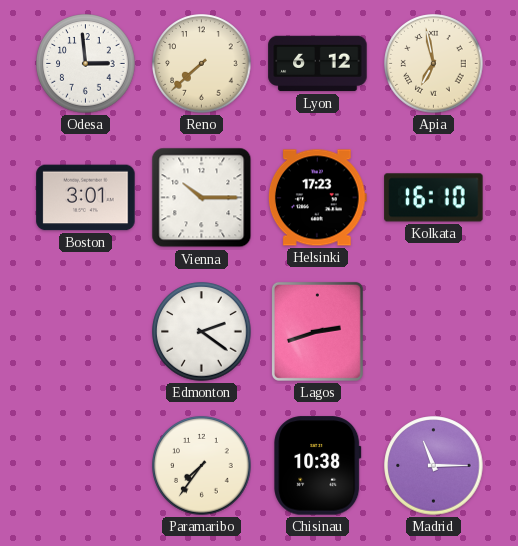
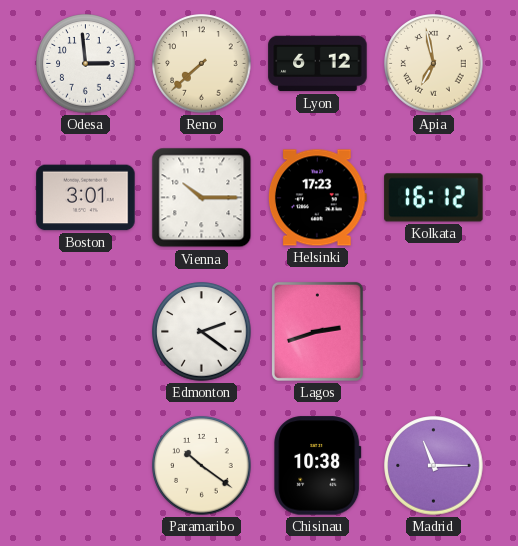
Kolkata: 16:10 -> 16:12
Paramaribo: 7:36 -> 10:21
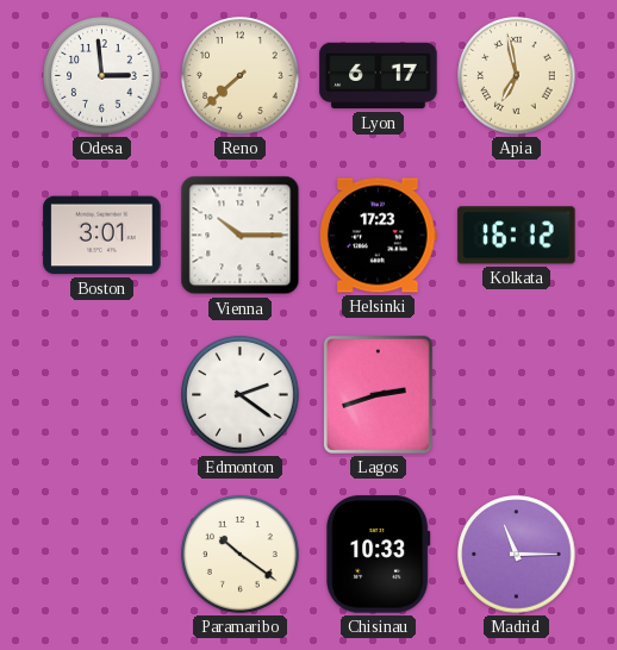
Lyon: 6:12 -> 6:17
Chisinau: 10:38 -> 10:33
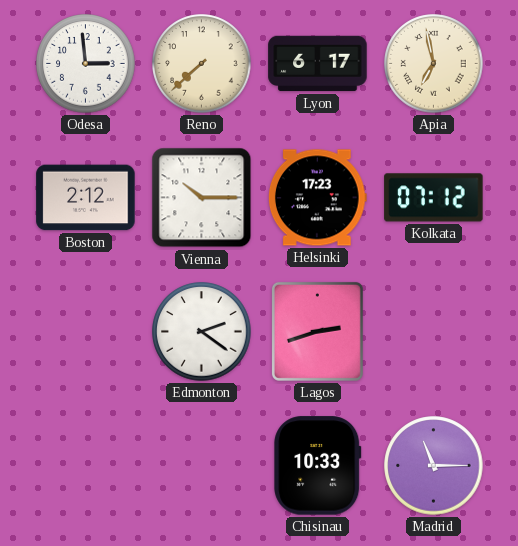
Boston: 3:01 -> 2:12
Kolkata: 16:12 -> 07:12
Paramaribo: 10:21 -> none
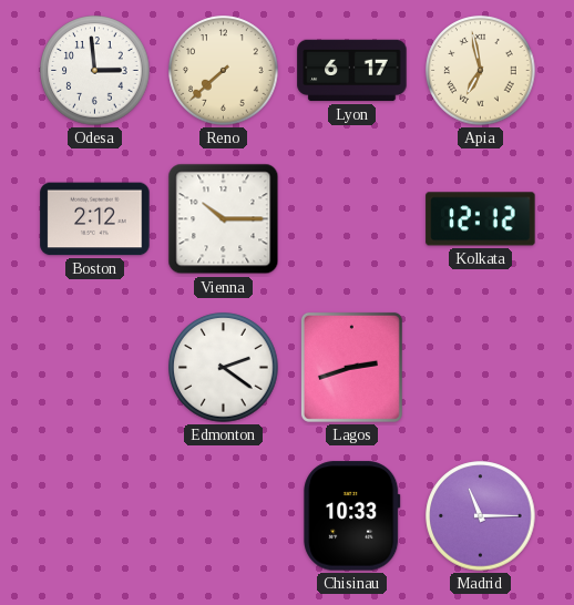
Helsinki: 17:23 -> none
Kolkata: 07:12 -> 12:12
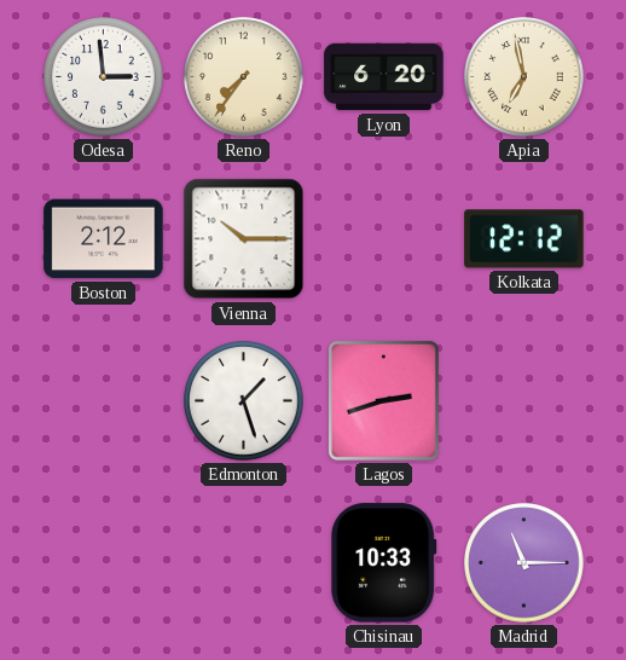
Reno: 7:38 -> 7:36
Lyon: 6:17 -> 6:20
Edmonton: 2:21 -> 1:27
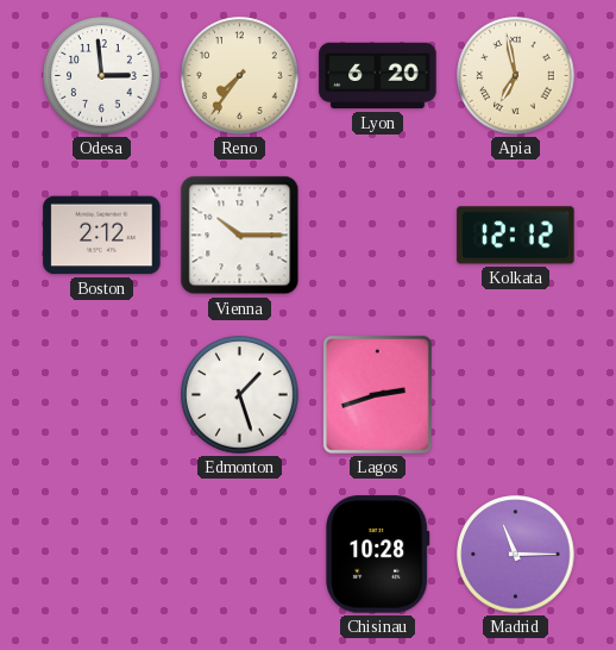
Chisinau: 10:33 -> 10:28
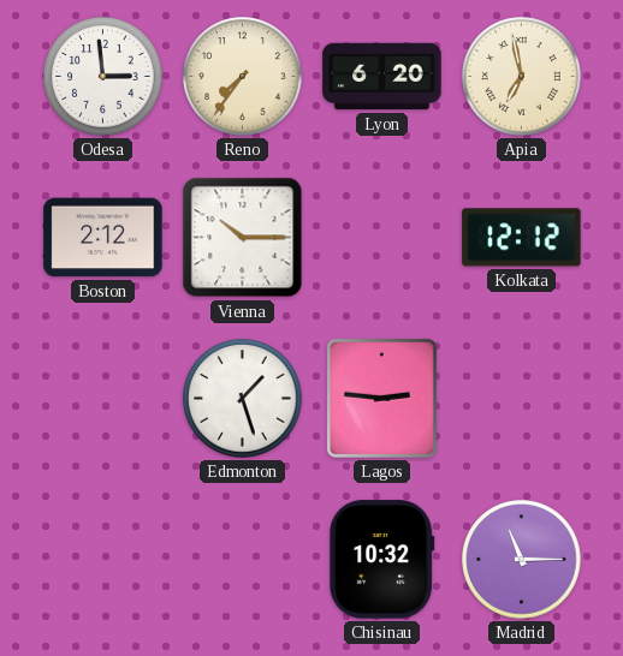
Lagos: 2:42 -> 2:46
Chisinau: 10:28 -> 10:32
